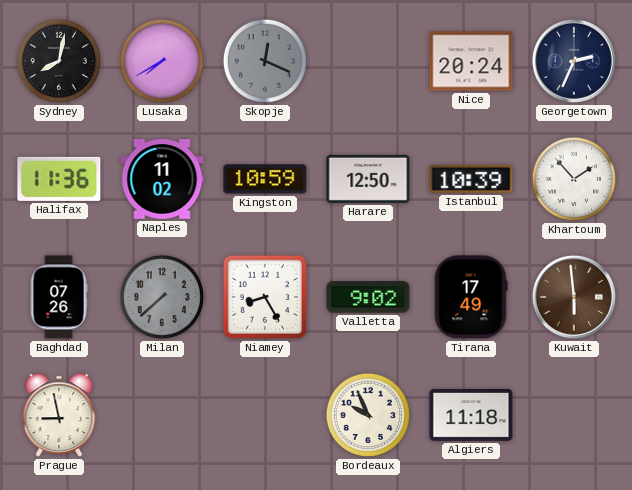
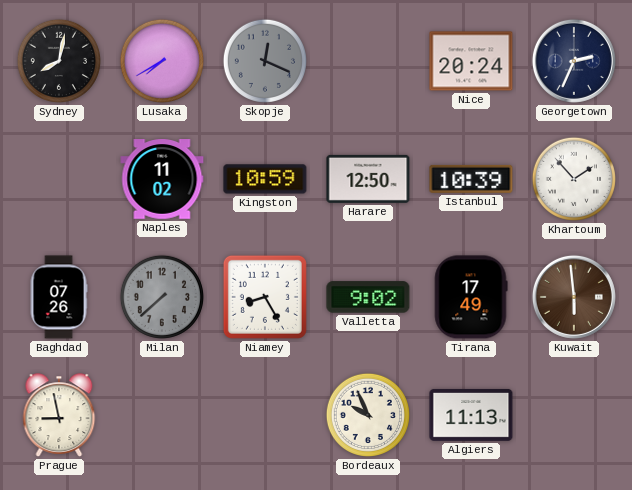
Halifax: 11:36 -> none
Algiers: 11:18 -> 11:13
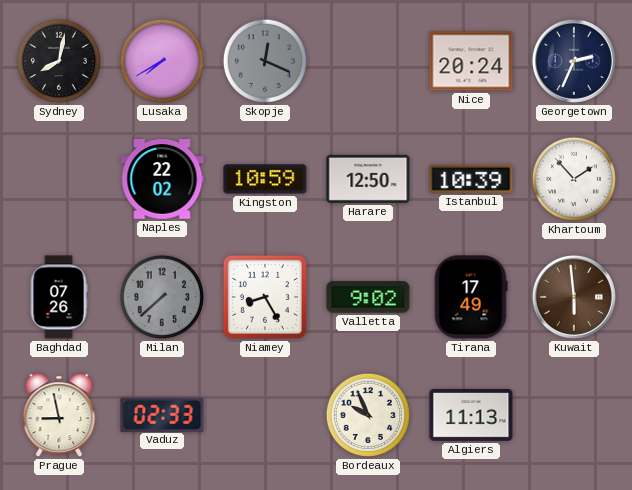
Naples: 11:02 -> 22:02
Vaduz: none -> 02:33
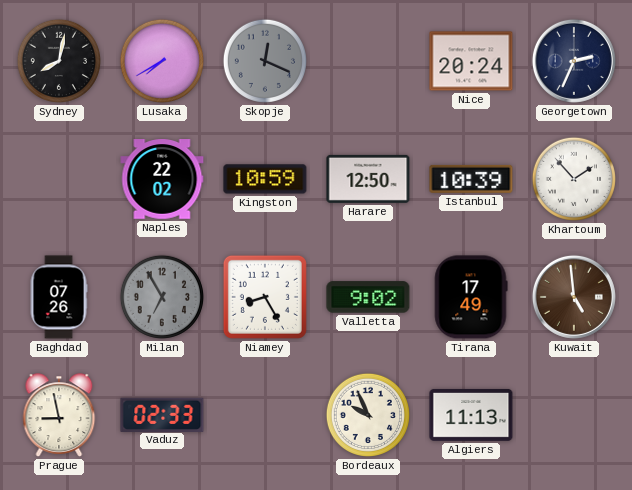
Milan: 7:38 -> 6:55
Kuwait: 5:59 -> 4:59
